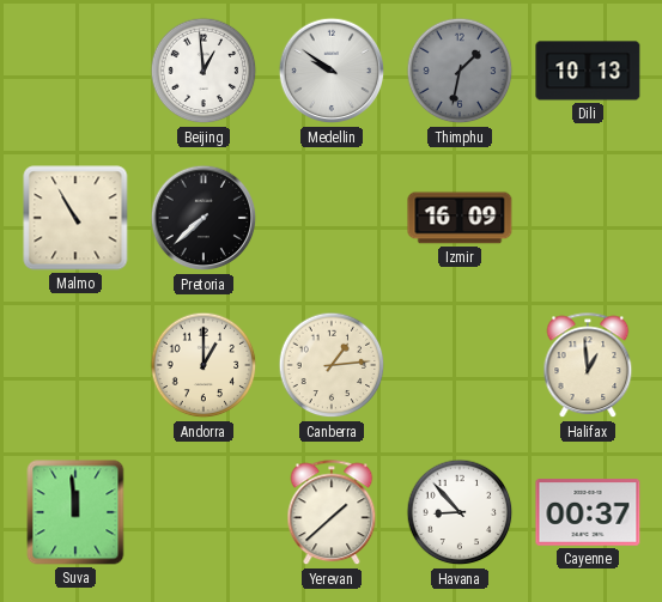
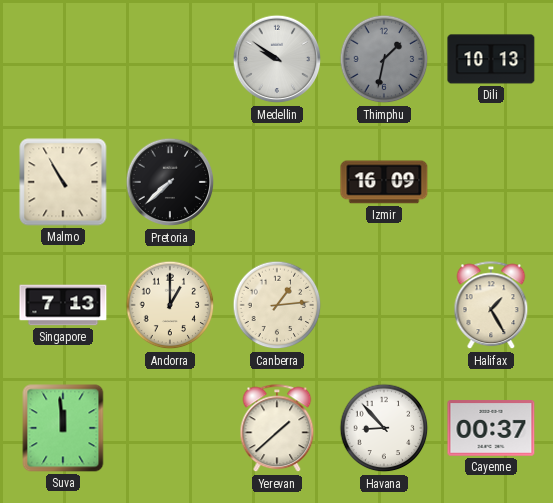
Beijing: 12:59 -> none
Singapore: none -> 7:13
Halifax: 12:59 -> 1:25
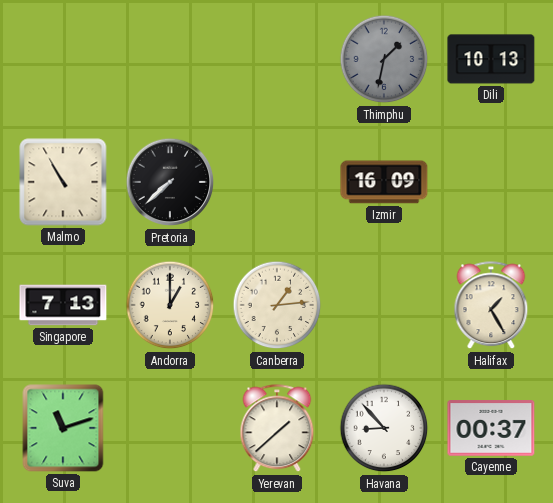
Medellin: 9:51 -> none
Suva: 11:59 -> 11:12
